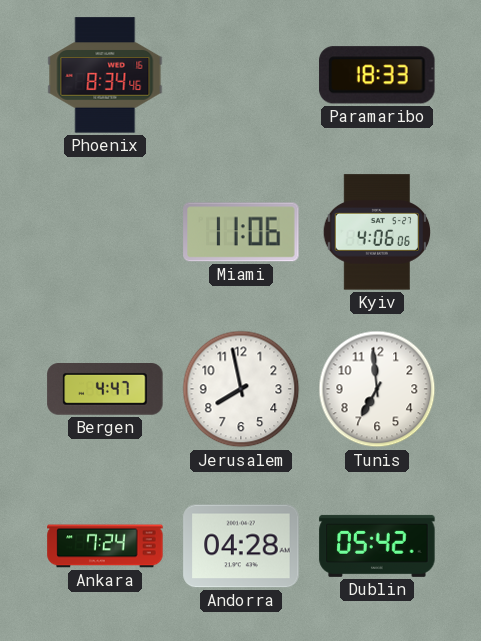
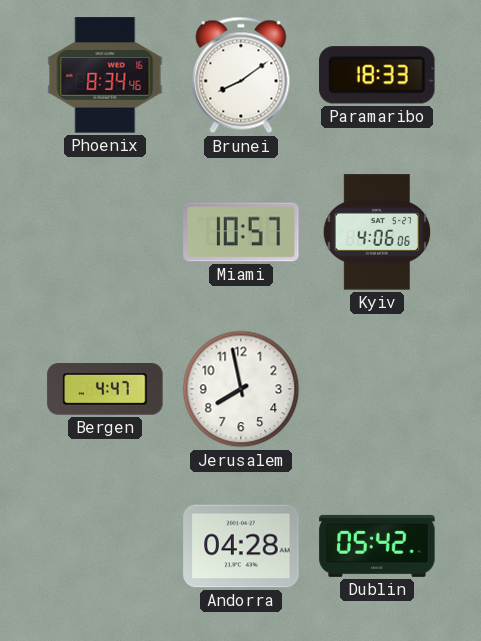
Brunei: none -> 8:09
Miami: 11:06 -> 10:57
Tunis: 6:59 -> none
Ankara: 7:24 -> none
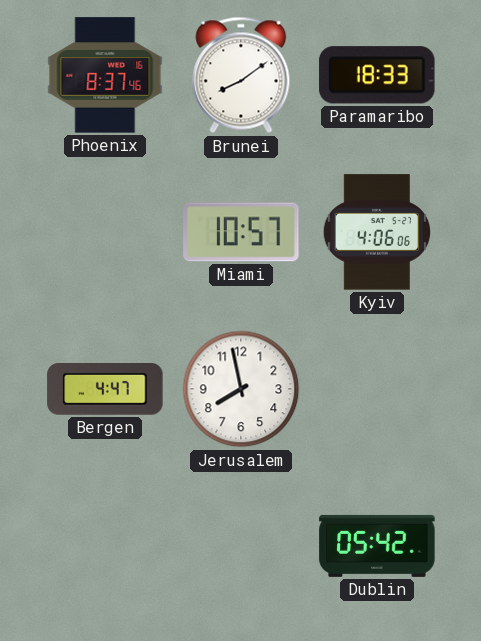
Phoenix: 8:34 -> 8:37
Andorra: 04:28 -> none
